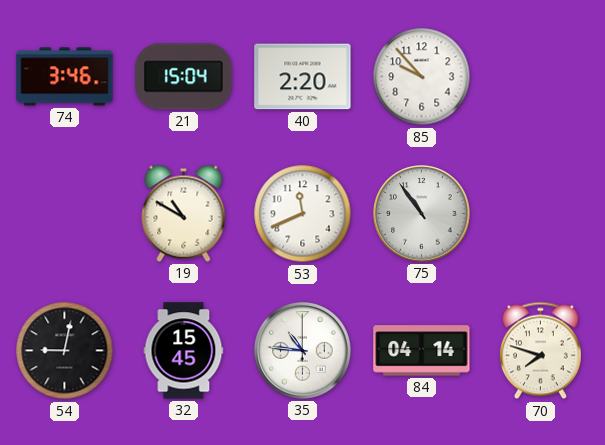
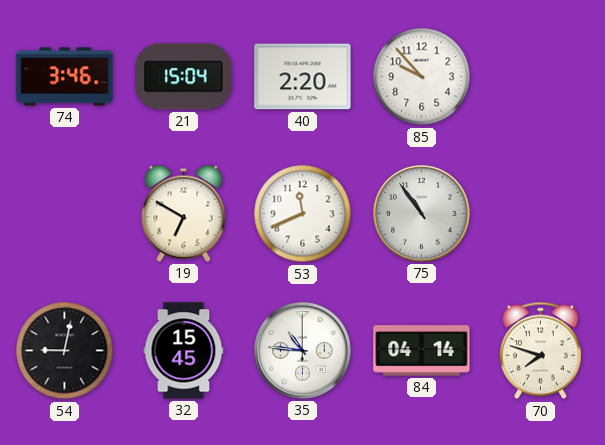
19: 10:50 -> 6:50
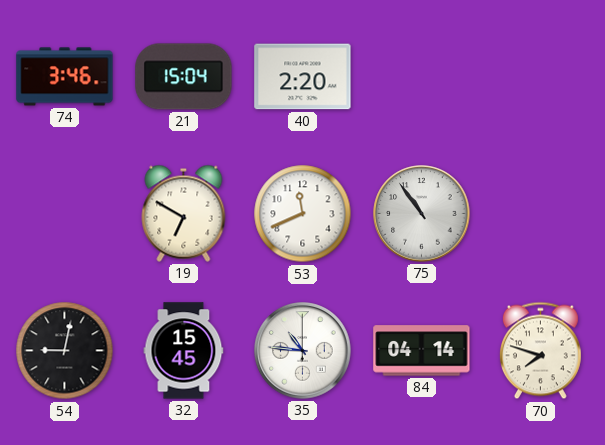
85: 9:53 -> none
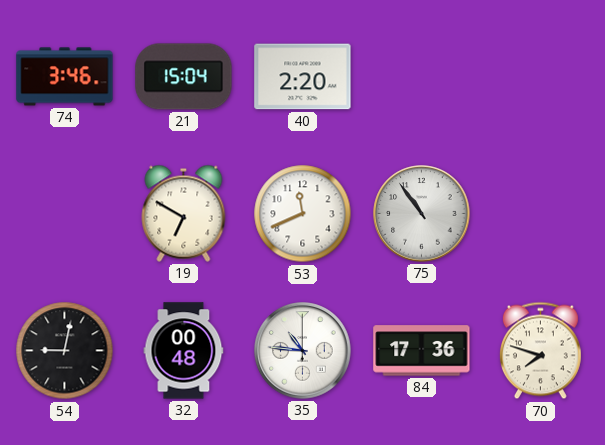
32: 15:45 -> 00:48
84: 04:14 -> 17:36
